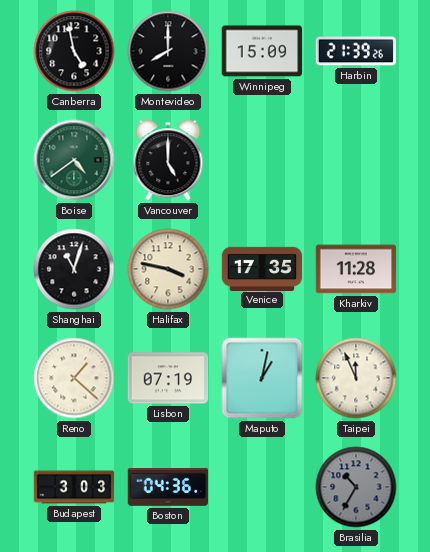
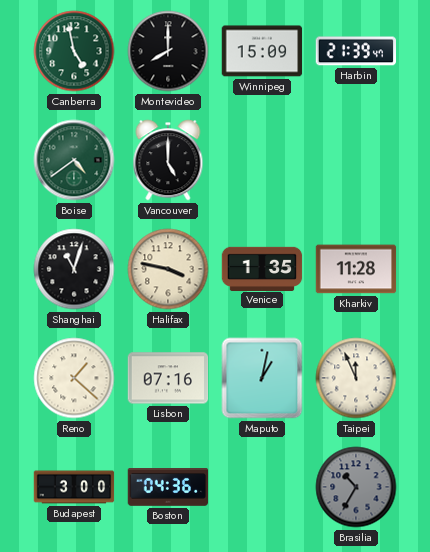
Canberra dial: black -> green
Harbin: 21:39:26 -> 21:39:47
Venice: 17:35 -> 1:35
Lisbon: 07:19 -> 07:16
Budapest: 3:03 -> 3:00
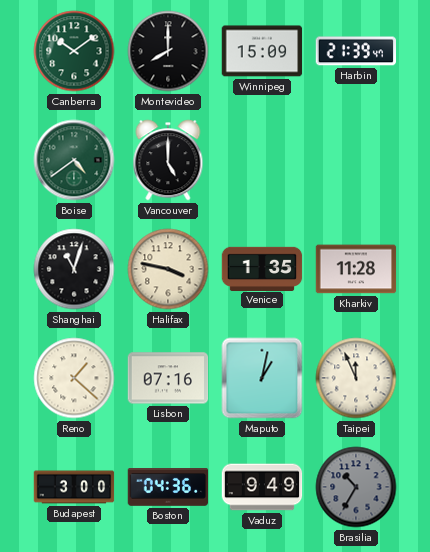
Canberra: 4:58 -> 10:09
Vaduz: none -> 9:49
